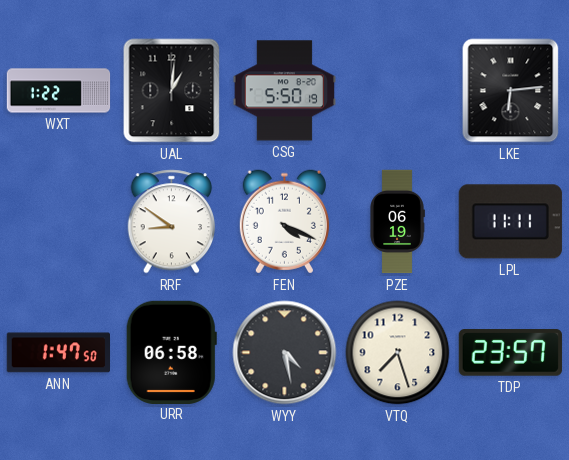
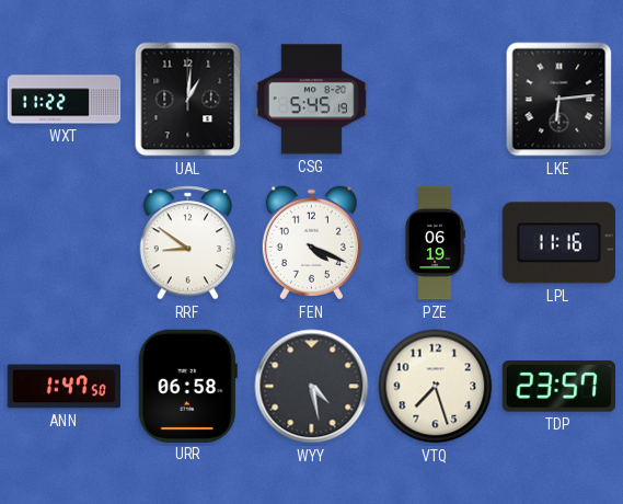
WXT: 1:22 -> 11:22
CSG: 5:50 -> 5:45
LPL: 11:11 -> 11:16
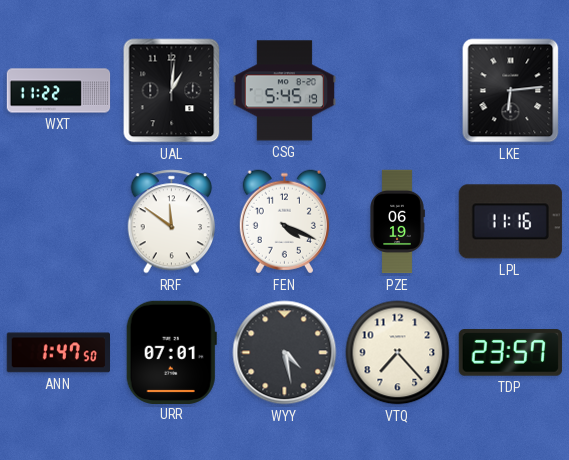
RRF: 8:51 -> 11:51
URR: 06:58 -> 07:01
VTQ: 7:27 -> 7:23
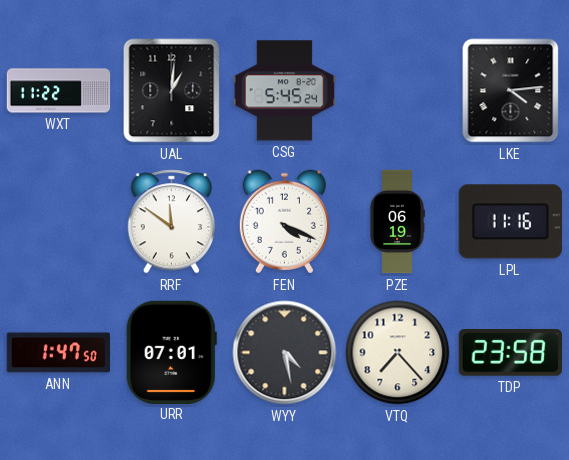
CSG: 5:45:19 -> 5:45:24
LKE: 6:14 -> 4:14
TDP: 23:57 -> 23:58
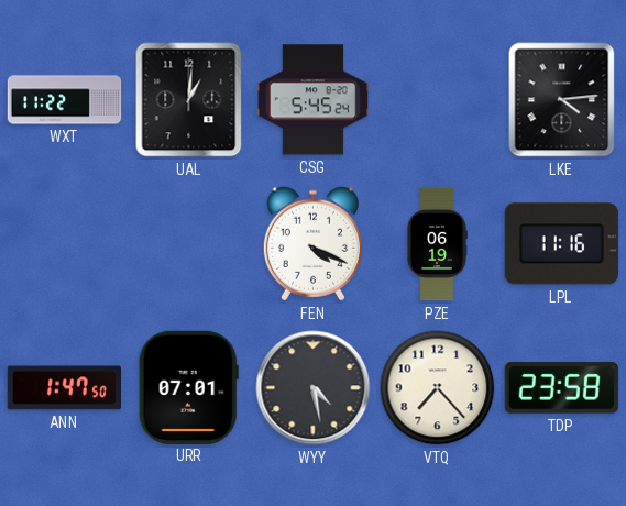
RRF: 11:51 -> none
